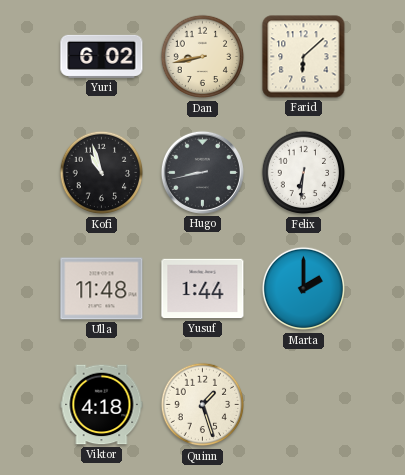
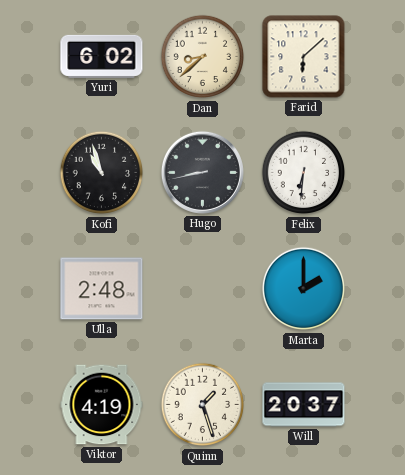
Dan: 8:43 -> 8:38
Ulla: 11:48 -> 2:48
Yusuf: 1:44 -> none
Viktor: 4:18 -> 4:19
Will: none -> 20:37
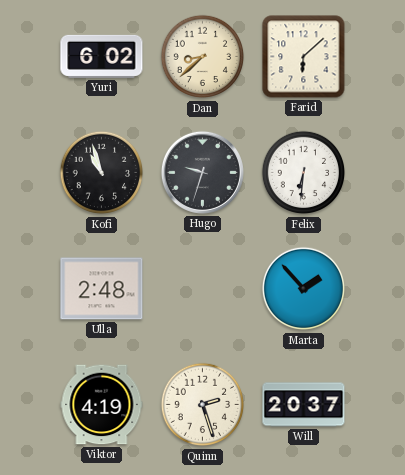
Hugo: 8:43 -> 9:33
Marta: 2:00 -> 1:53
Quinn: 1:27 -> 2:27
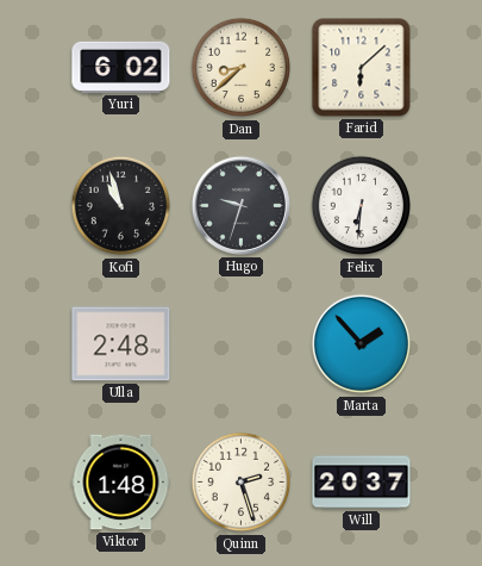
Viktor: 4:19 -> 1:48
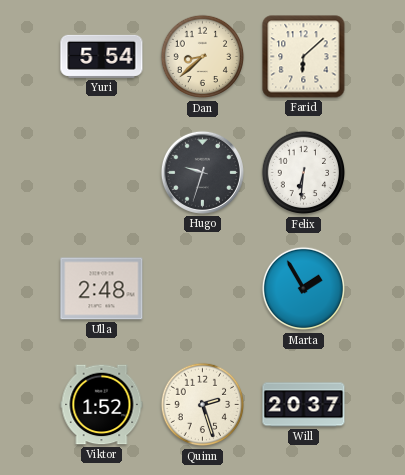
Yuri: 6:02 -> 5:54
Kofi: 10:57 -> none
Marta: 1:53 -> 1:55
Viktor: 1:48 -> 1:52
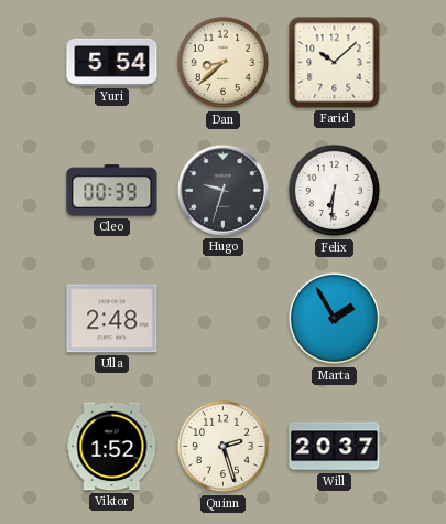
Farid: 6:08 -> 10:08
Cleo: none -> 00:39
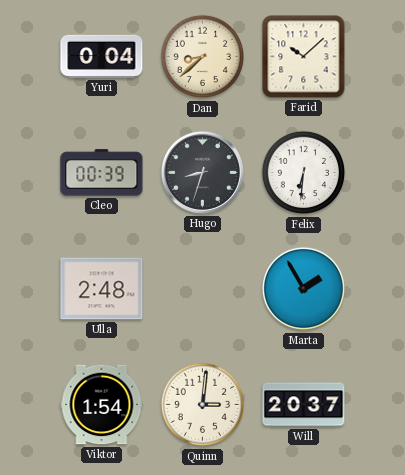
Yuri: 5:54 -> 0:04
Hugo: 9:33 -> 8:33
Viktor: 1:52 -> 1:54
Quinn: 2:27 -> 3:01
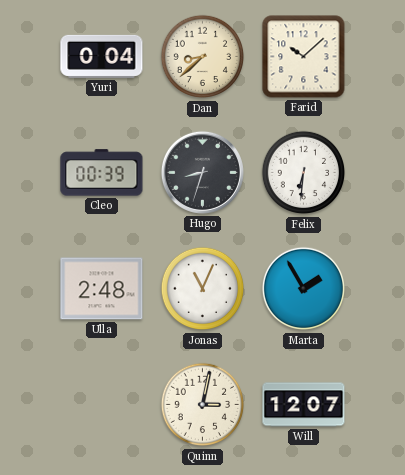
Jonas: none -> 11:04
Viktor: 1:54 -> none
Quinn: 3:01 -> 3:02
Will: 20:37 -> 12:07
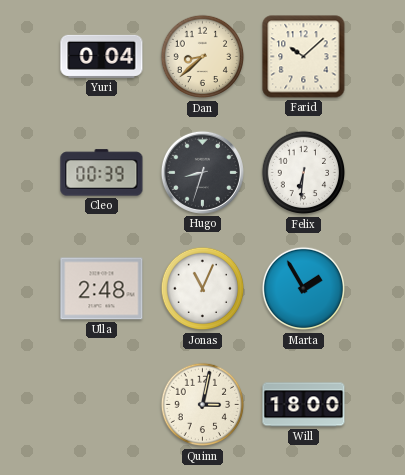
Will: 12:07 -> 18:00
